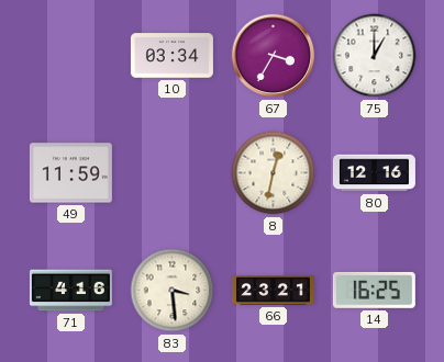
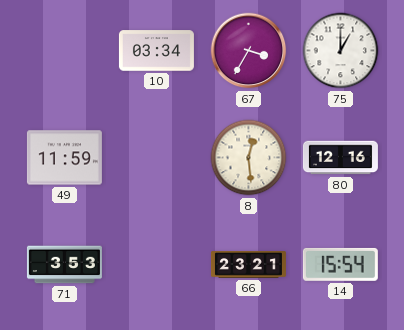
8: 12:32 -> 12:29
71: 4:16 -> 3:53
83: 3:29 -> none
14: 16:25 -> 15:54
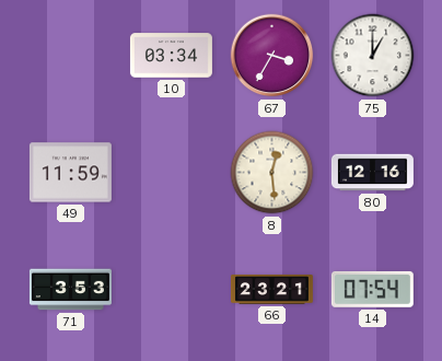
14: 15:54 -> 07:54
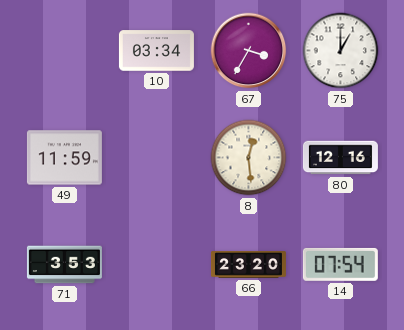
66: 23:21 -> 23:20
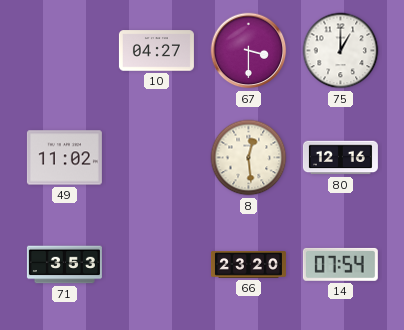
10: 03:34 -> 04:27
67: 3:35 -> 3:30
49: 11:59 -> 11:02
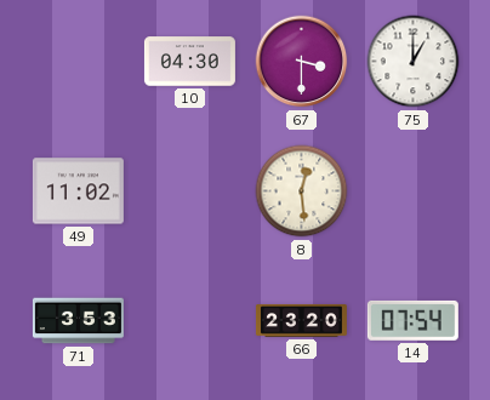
10: 04:27 -> 04:30
80: 12:16 -> none
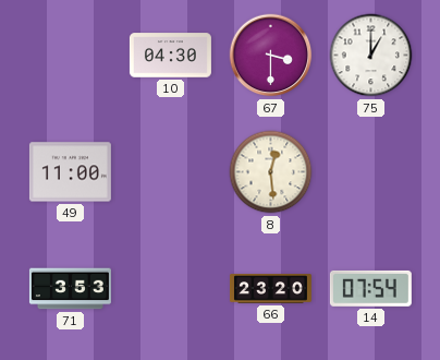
49: 11:02 -> 11:00
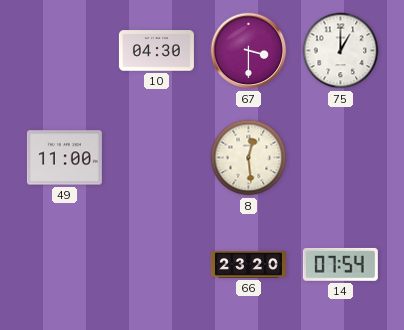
71: 3:53 -> none
